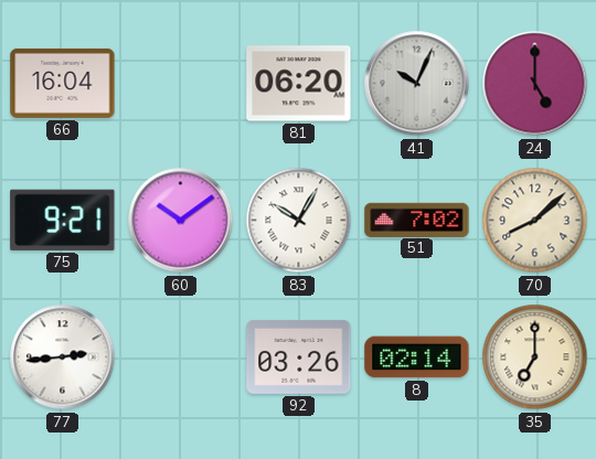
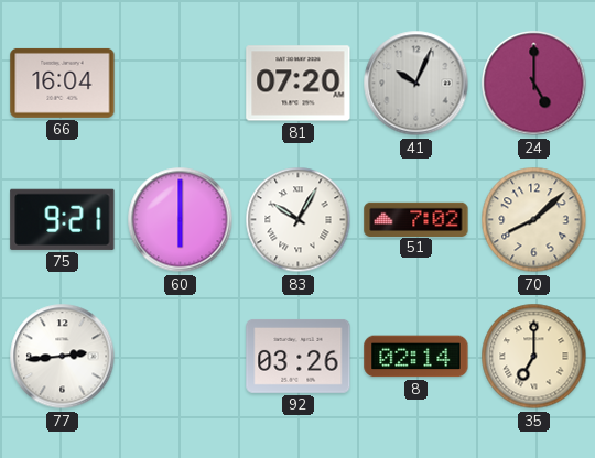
81: 06:20 -> 07:20
60: 10:09 -> 6:00
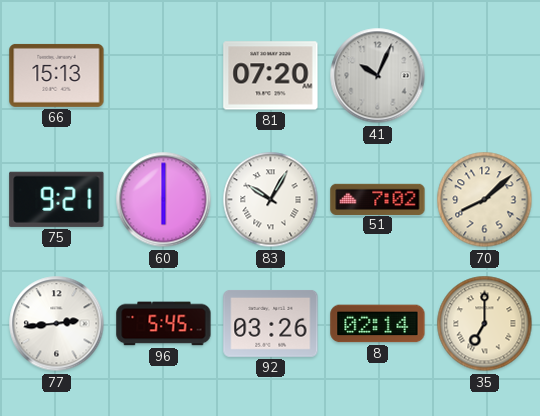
66: 16:04 -> 15:13
24: 5:00 -> none
96: none -> 5:45
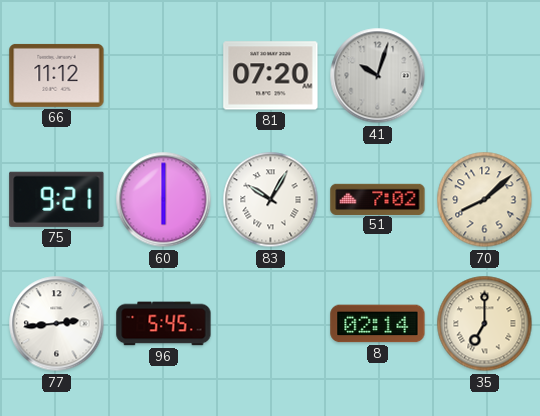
66: 15:13 -> 11:12
41: 10:04 -> 10:03
92: 03:26 -> none
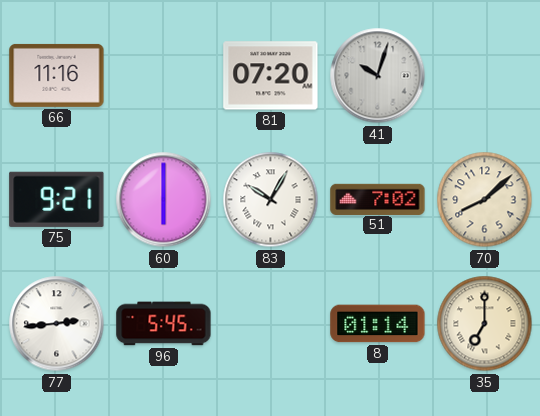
66: 11:12 -> 11:16
8: 02:14 -> 01:14
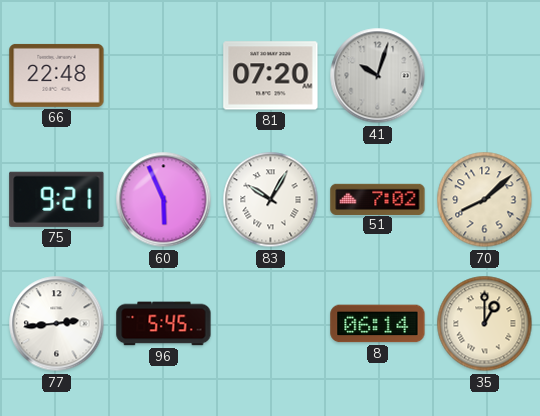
66: 11:16 -> 22:48
60: 6:00 -> 5:56
8: 01:14 -> 06:14
35: 7:00 -> 1:00
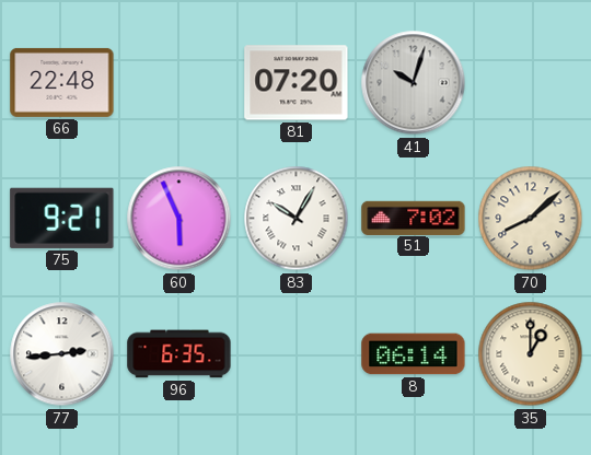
96: 5:45 -> 6:35
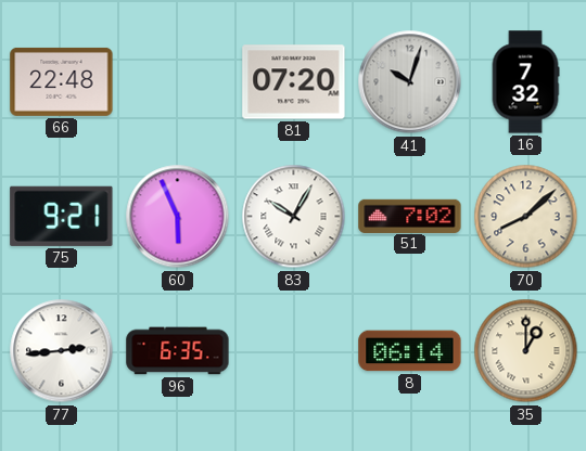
16: none -> 7:32
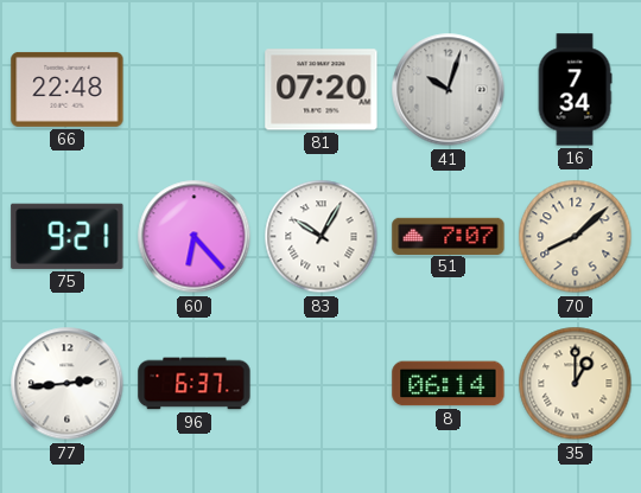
16: 7:32 -> 7:34
60: 5:56 -> 6:23
51: 7:02 -> 7:07
96: 6:35 -> 6:37
